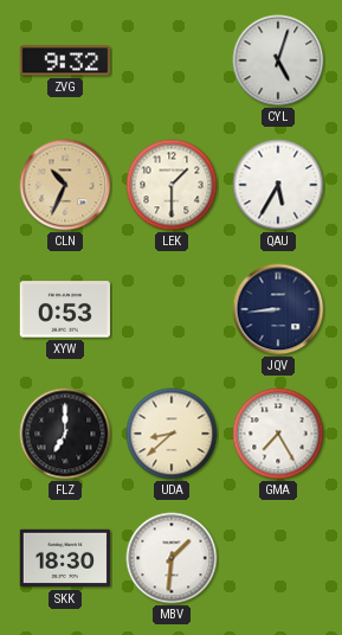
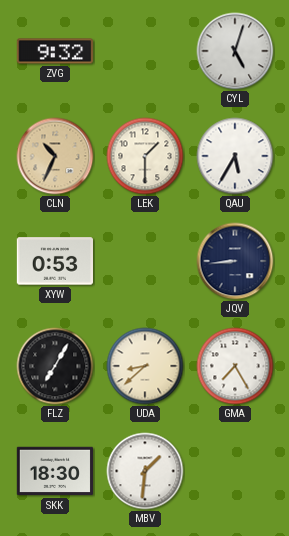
FLZ: 7:00 -> 7:05
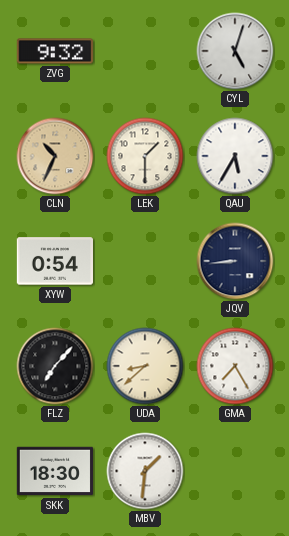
XYW: 0:53 -> 0:54
FLZ: 7:05 -> 7:07
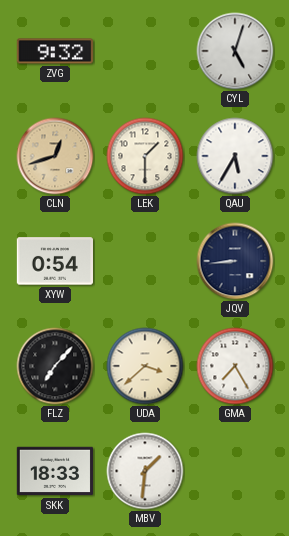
CLN: 10:34 -> 12:42
UDA: 8:38 -> 3:38
SKK: 18:30 -> 18:33
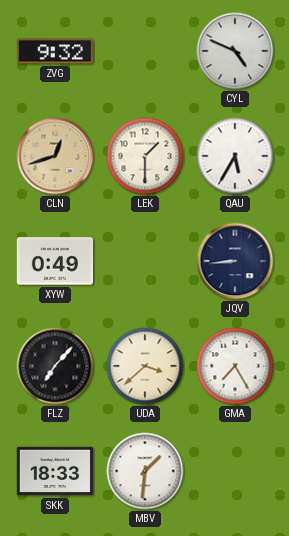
CYL: 5:03 -> 4:49
XYW: 0:54 -> 0:49
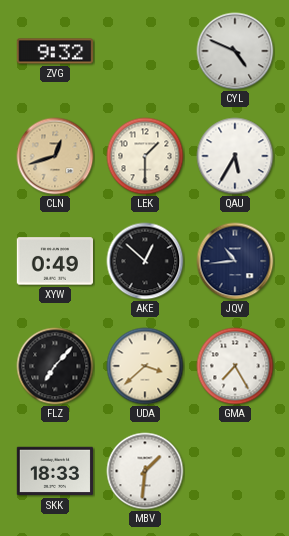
AKE: none -> 12:52
JQV: 8:44 -> 10:44
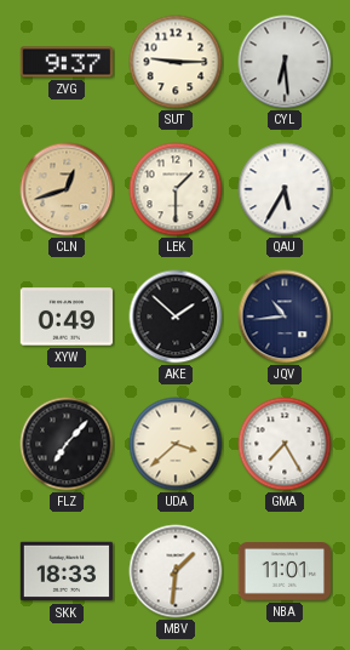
ZVG: 9:32 -> 9:37
SUT: none -> 9:15
CYL: 4:49 -> 6:29
AKE: 12:52 -> 1:52
NBA: none -> 11:01
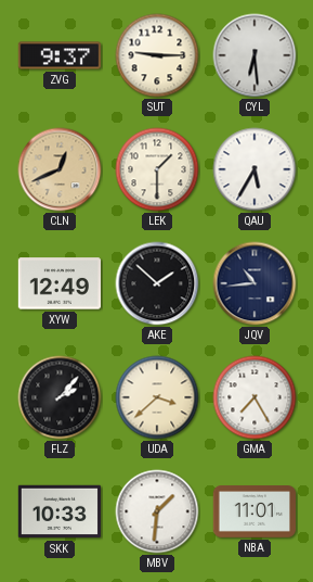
CLN: 12:42 -> 12:41
XYW: 0:49 -> 12:49
FLZ: 7:07 -> 2:07
SKK: 18:33 -> 10:33
